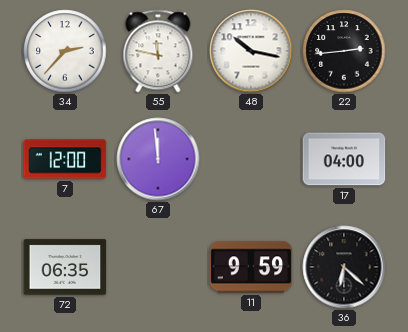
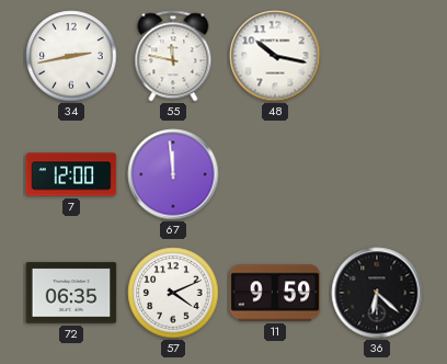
34: 2:37 -> 2:43
22: 2:44 -> none
17: 04:00 -> none
57: none -> 4:11
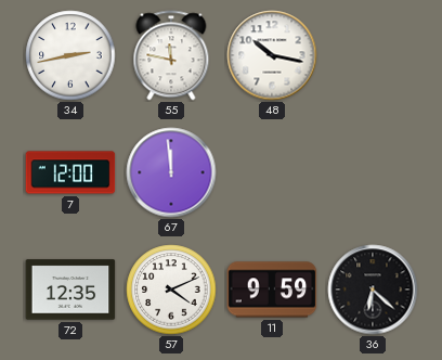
72: 06:35 -> 12:35
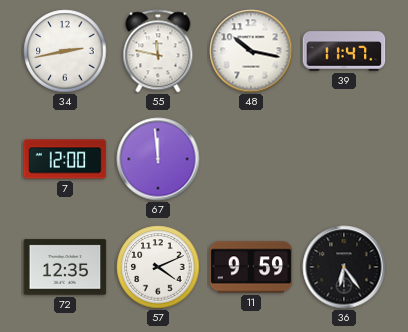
39: none -> 11:47
36: 6:22 -> 6:24
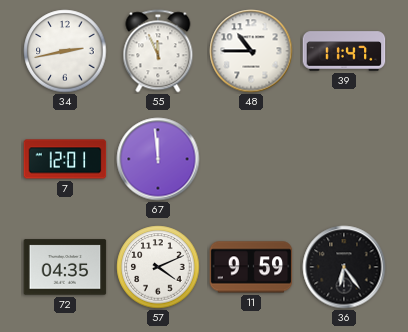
55: 11:47 -> 11:56
48: 10:17 -> 10:45
7: 12:00 -> 12:01
72: 12:35 -> 04:35
